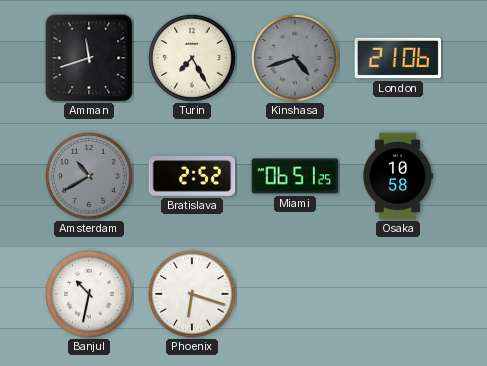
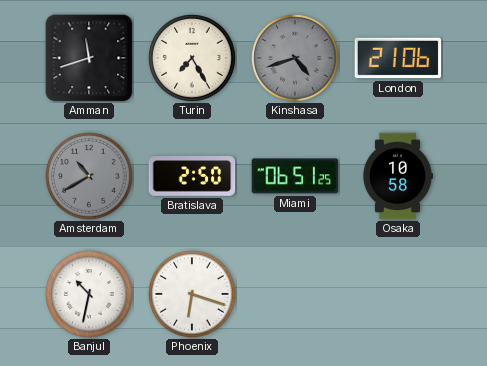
Bratislava: 2:52 -> 2:50
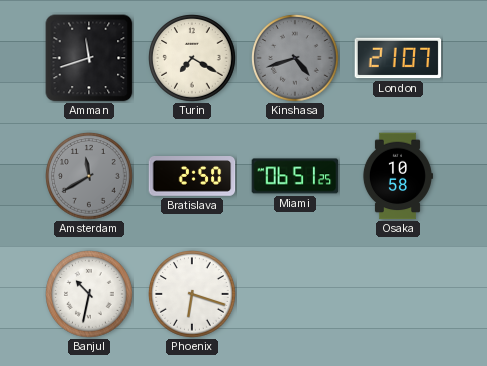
Turin: 7:25 -> 7:20
London: 21:06 -> 21:07
Amsterdam: 10:40 -> 11:40
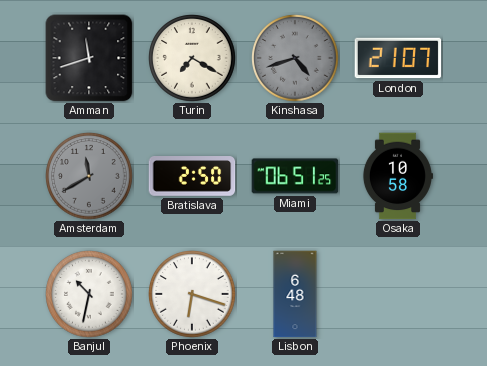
Lisbon: none -> 6:48
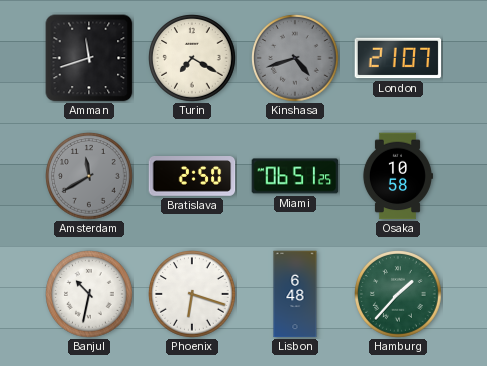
Hamburg: none -> 1:37
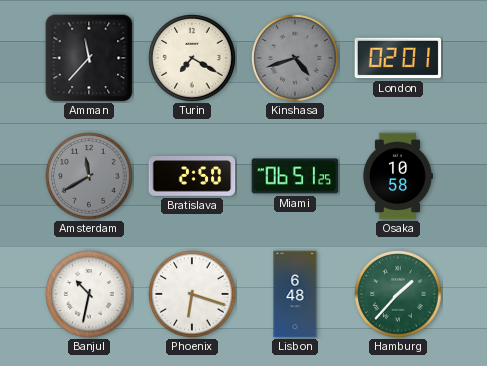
Amman: 11:42 -> 11:37
London: 21:07 -> 02:01
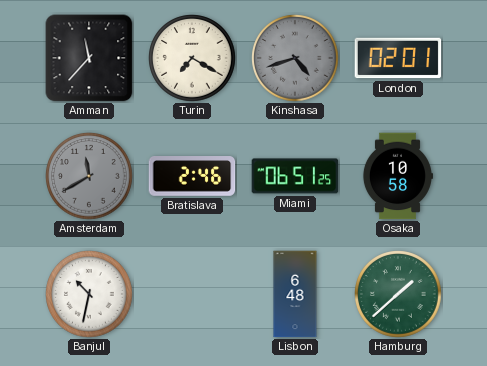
Bratislava: 2:50 -> 2:46
Phoenix: 6:18 -> none
Hamburg: 1:37 -> 1:38
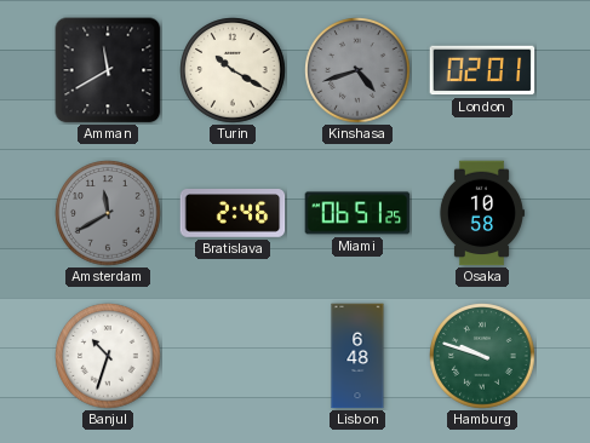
Amman: 11:37 -> 11:40
Turin: 7:20 -> 10:20
Banjul: 10:32 -> 10:33
Hamburg: 1:38 -> 9:48
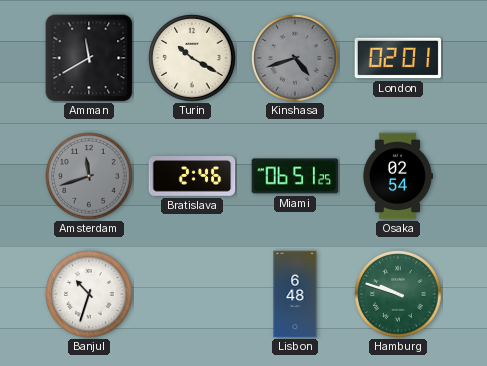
Amsterdam: 11:40 -> 11:42
Osaka: 10:58 -> 02:54
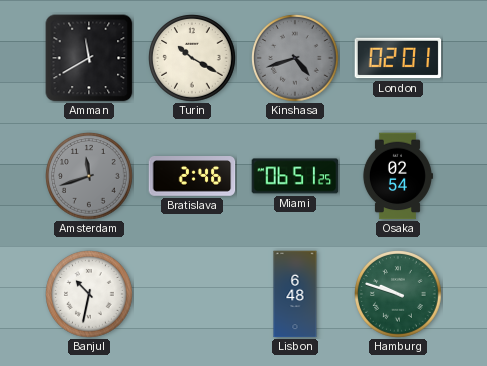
Banjul: 10:33 -> 10:32
